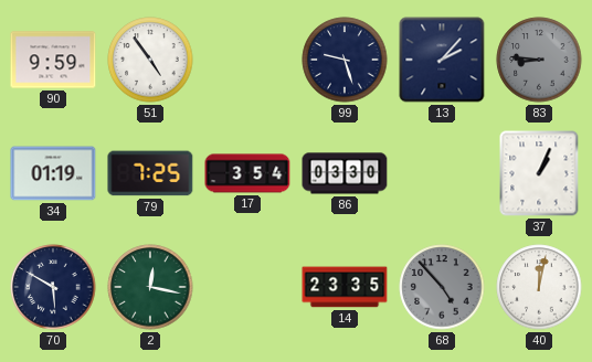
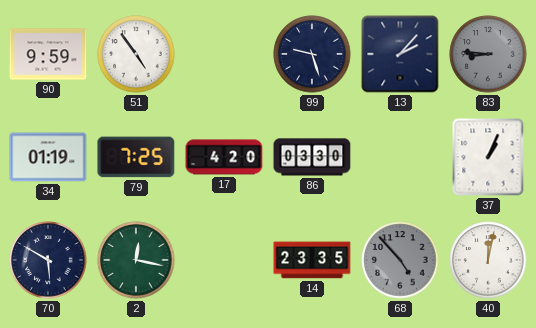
17: 3:54 -> 4:20
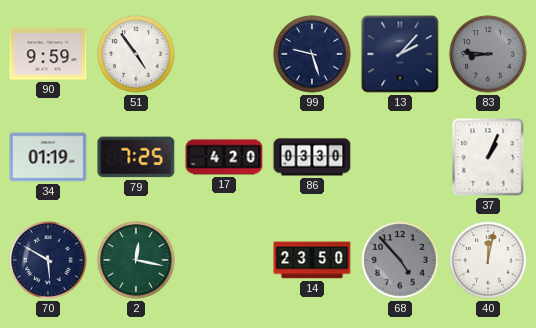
14: 23:35 -> 23:50
